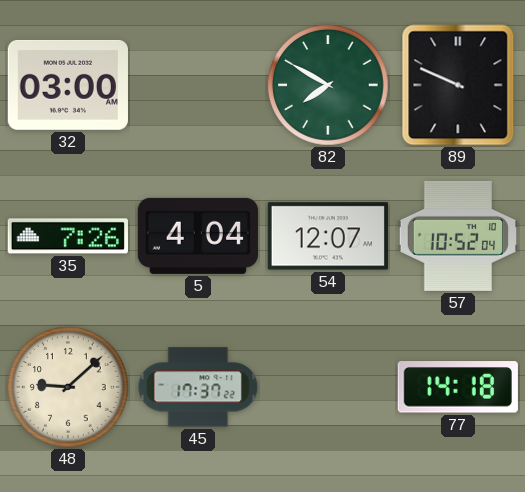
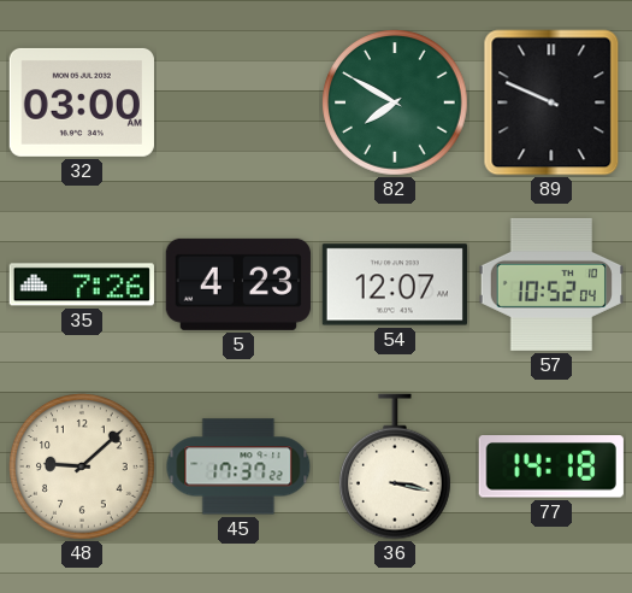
5: 4:04 -> 4:23
36: none -> 3:17
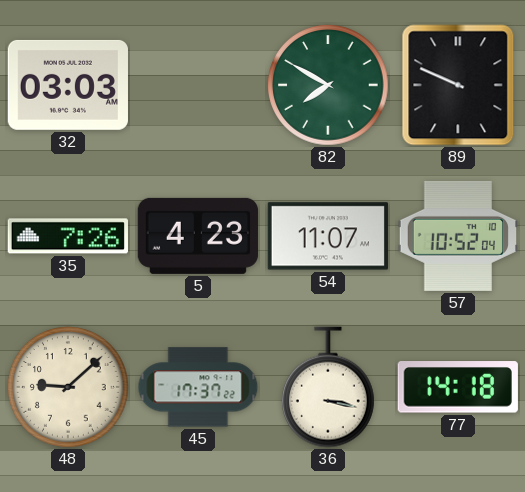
32: 03:00 -> 03:03
54: 12:07 -> 11:07
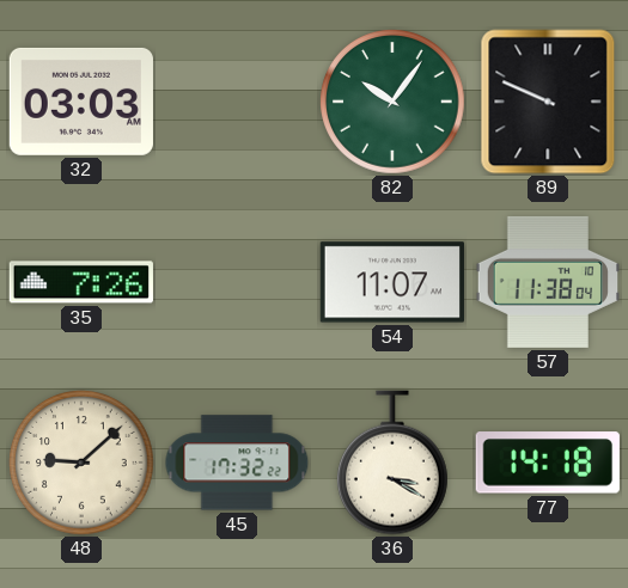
82: 7:50 -> 10:06
5: 4:23 -> none
57: 10:52 -> 11:38
45: 17:37 -> 17:32
36: 3:17 -> 3:20
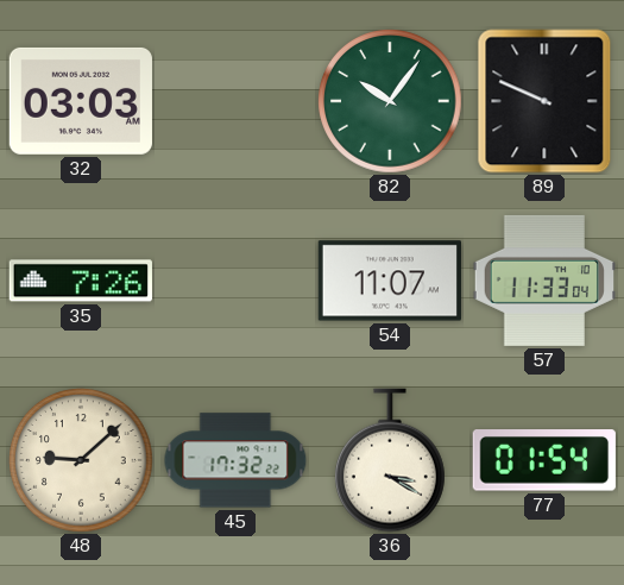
57: 11:38 -> 11:33
77: 14:18 -> 01:54
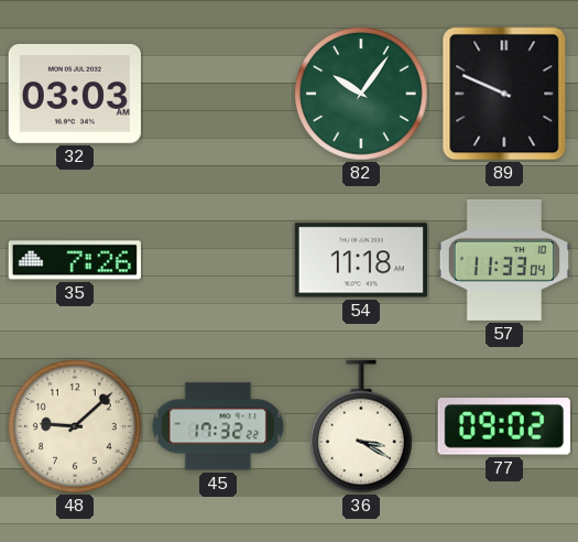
54: 11:07 -> 11:18
77: 01:54 -> 09:02
